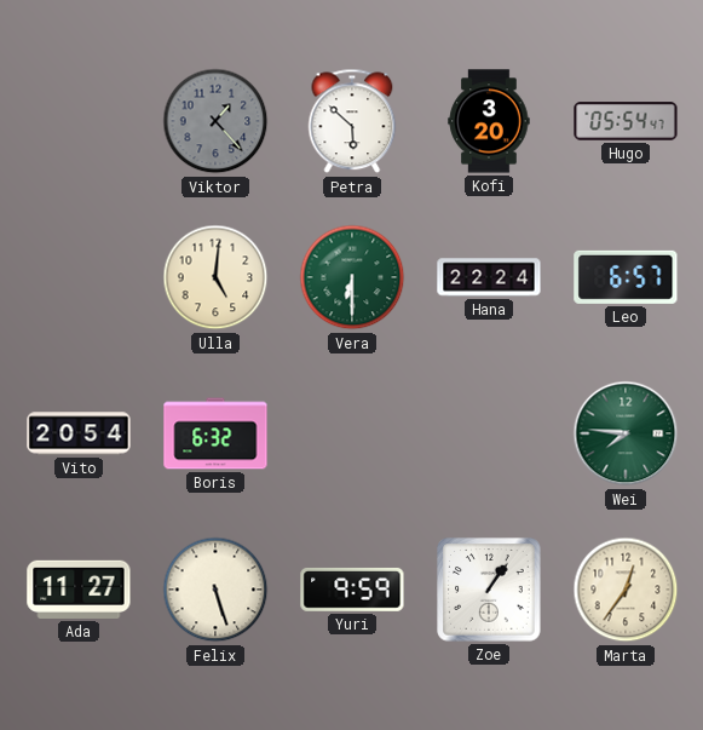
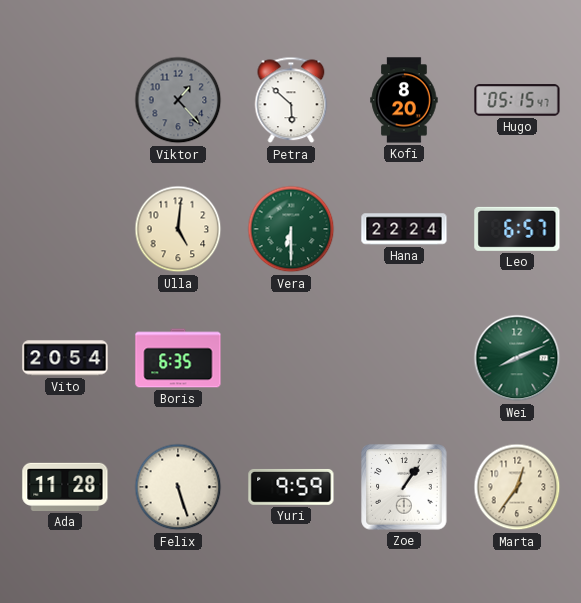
Kofi: 3:20 -> 8:20
Hugo: 05:54 -> 05:15
Boris: 6:32 -> 6:35
Wei: 7:46 -> 8:11
Ada: 11:27 -> 11:28
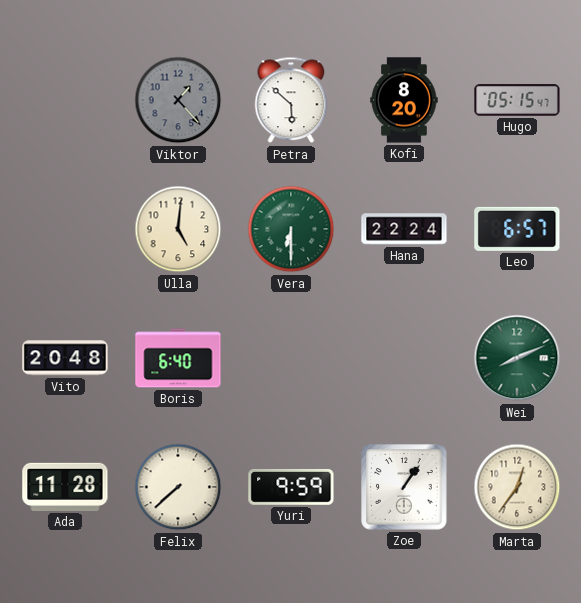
Vito: 20:54 -> 20:48
Boris: 6:35 -> 6:40
Felix: 5:27 -> 7:38
